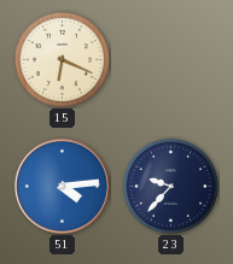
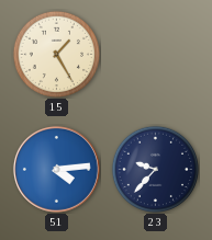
15: 6:19 -> 1:25
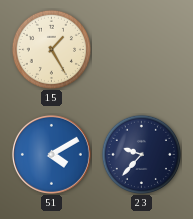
51: 4:14 -> 4:10
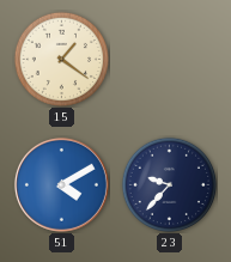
15: 1:25 -> 1:21
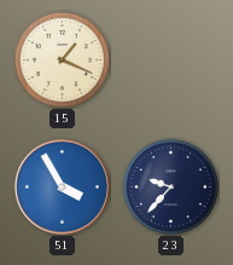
15: 1:21 -> 1:19
51: 4:10 -> 3:55
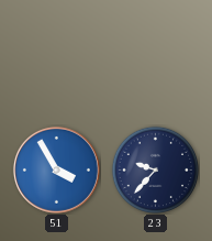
15: 1:19 -> none
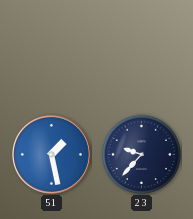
51: 3:55 -> 1:28
